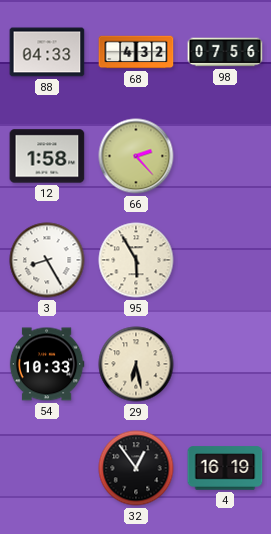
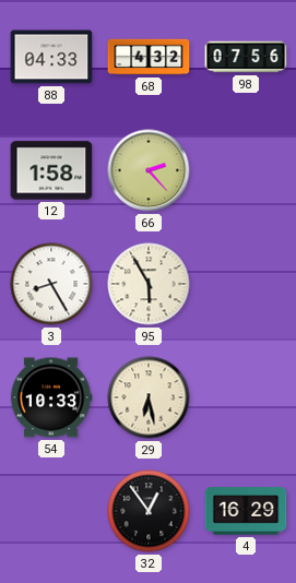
4: 16:19 -> 16:29
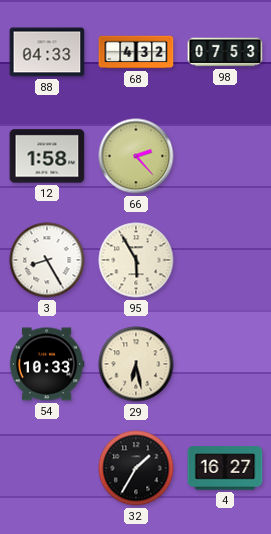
98: 07:56 -> 07:53
32: 12:54 -> 1:35
4: 16:29 -> 16:27
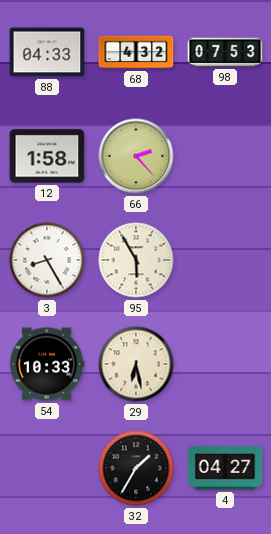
4: 16:27 -> 04:27
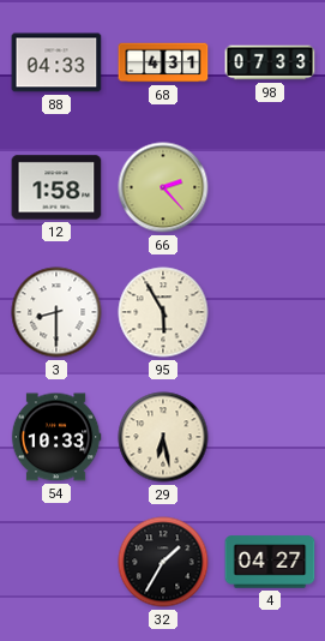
68: 4:32 -> 4:31
98: 07:53 -> 07:33
3: 8:25 -> 8:30
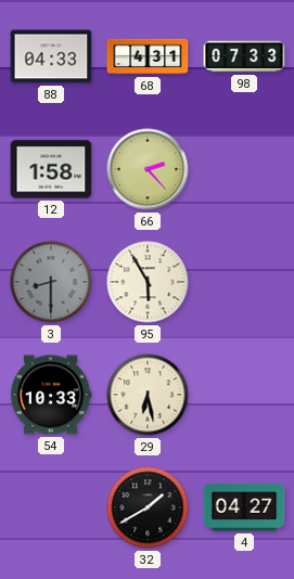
3 dial: white -> grey
32: 1:35 -> 1:40
